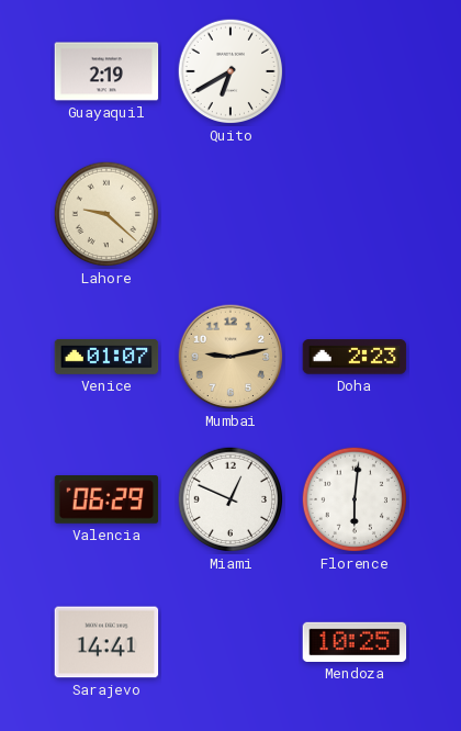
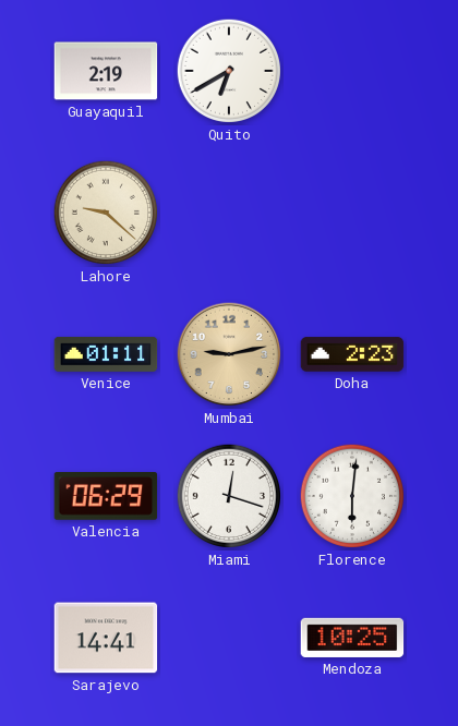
Venice: 01:07 -> 01:11
Miami: 12:49 -> 12:18
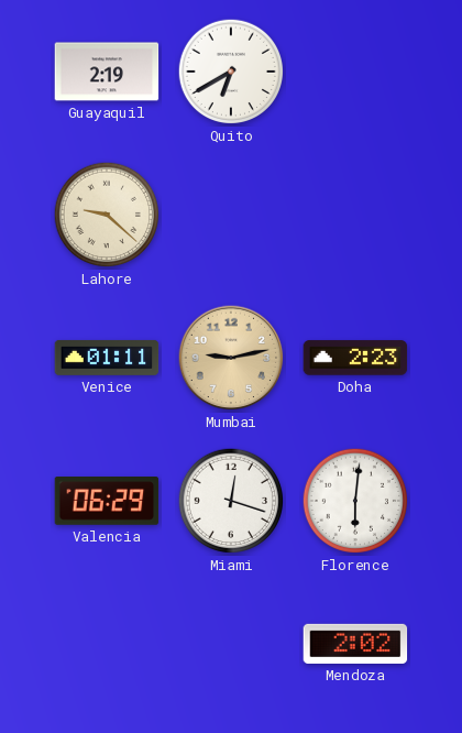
Sarajevo: 14:41 -> none
Mendoza: 10:25 -> 2:02
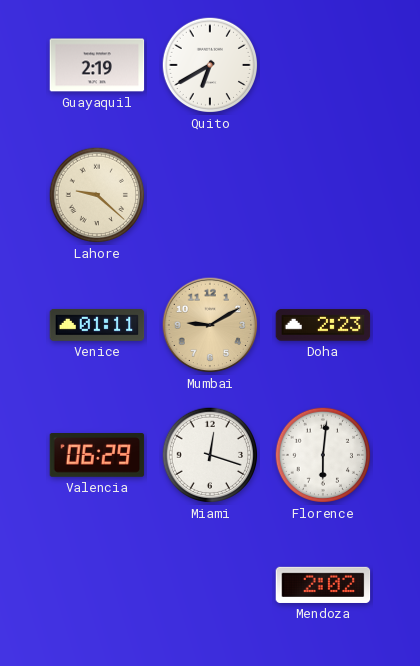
Mumbai: 9:13 -> 9:10
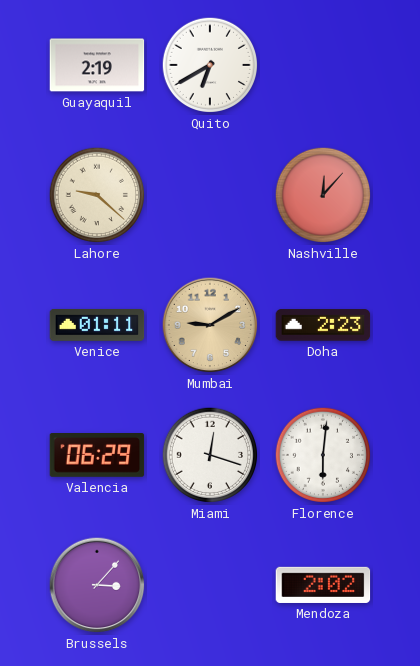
Nashville: none -> 12:07
Brussels: none -> 3:07
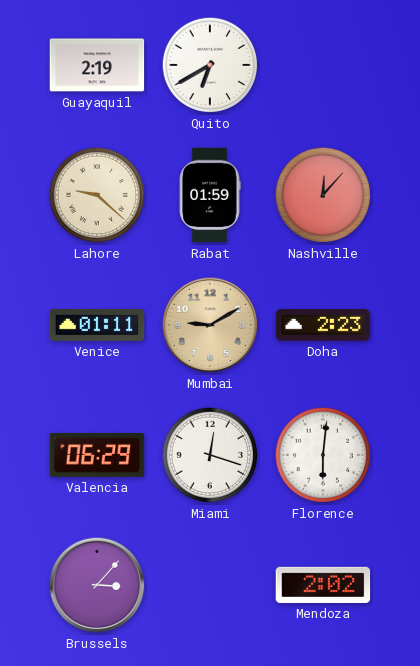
Rabat: none -> 01:59
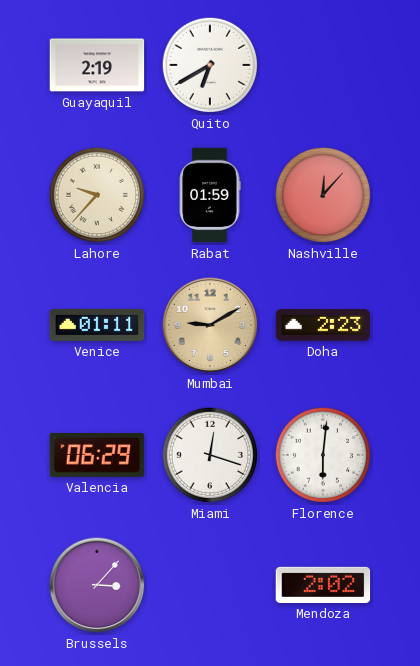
Lahore: 9:22 -> 9:37
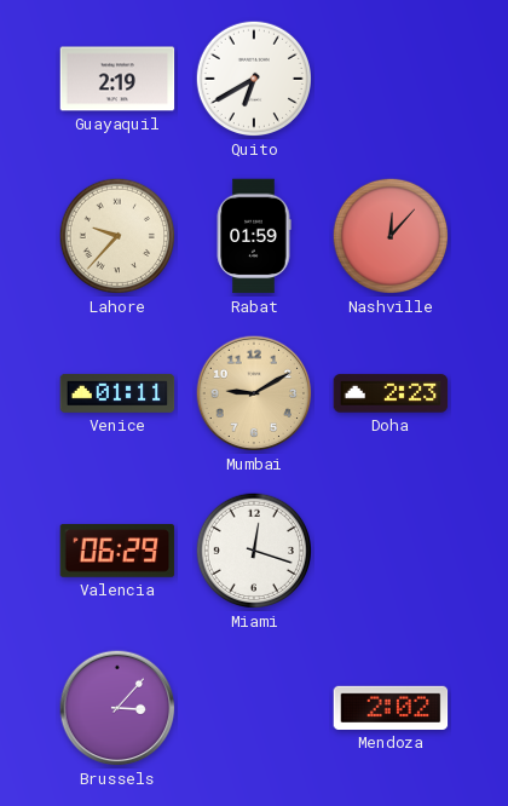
Florence: 6:01 -> none
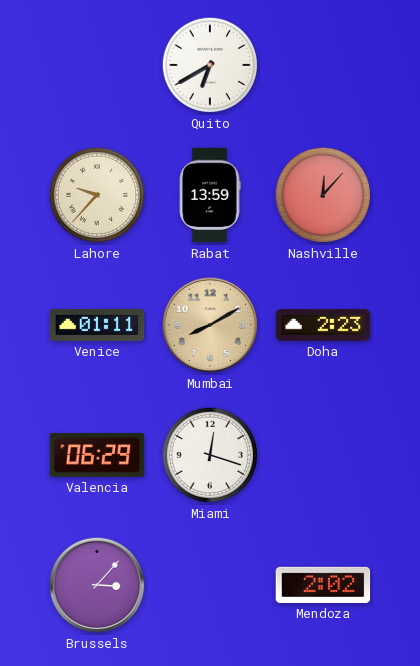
Guayaquil: 2:19 -> none
Rabat: 01:59 -> 13:59
Mumbai: 9:10 -> 8:10
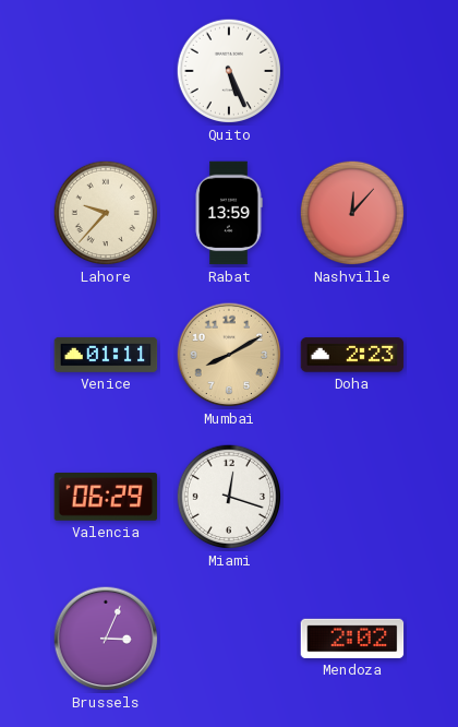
Quito: 6:40 -> 5:26
Brussels: 3:07 -> 3:04
